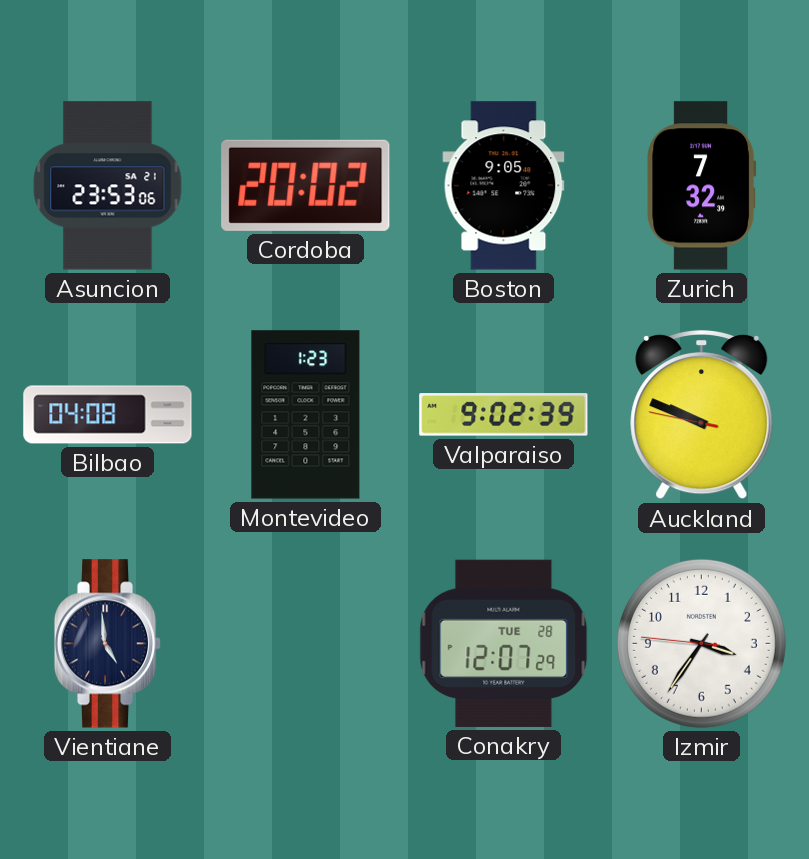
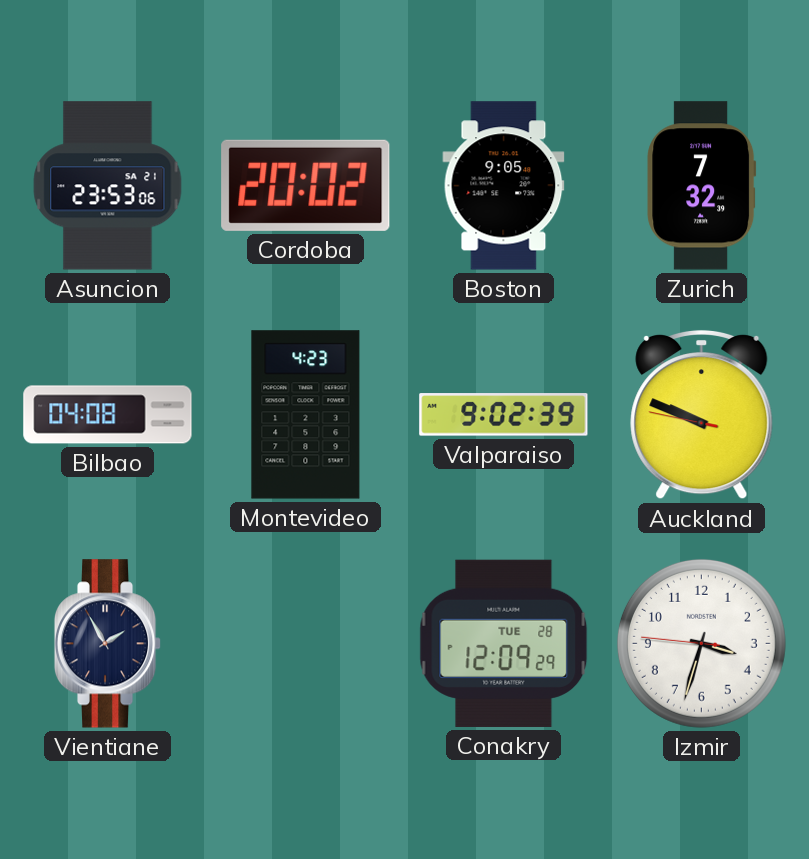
Montevideo: 1:23 -> 4:23
Vientiane: 4:59 -> 1:55
Conakry: 12:07 -> 12:09
Izmir: 3:35 -> 3:32
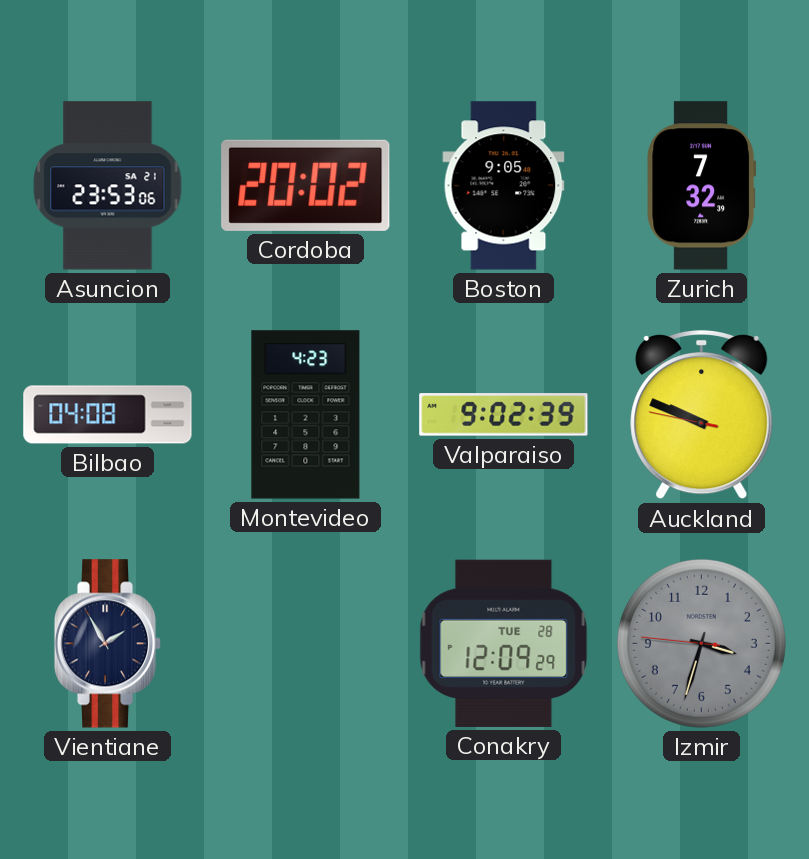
Izmir dial: white -> grey
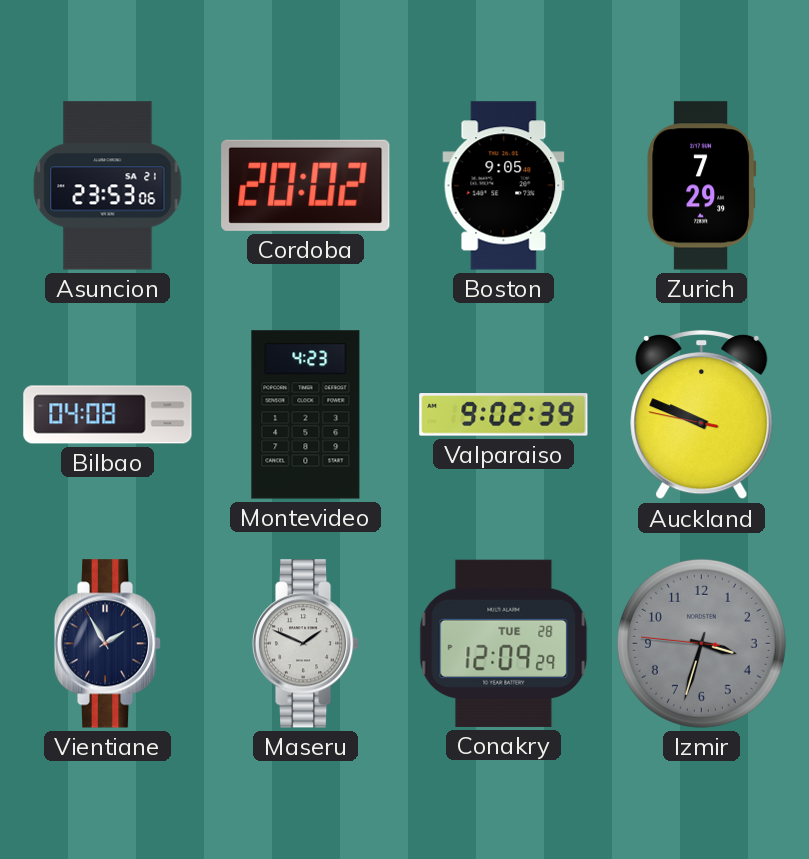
Zurich: 7:32 -> 7:29
Maseru: none -> 1:49
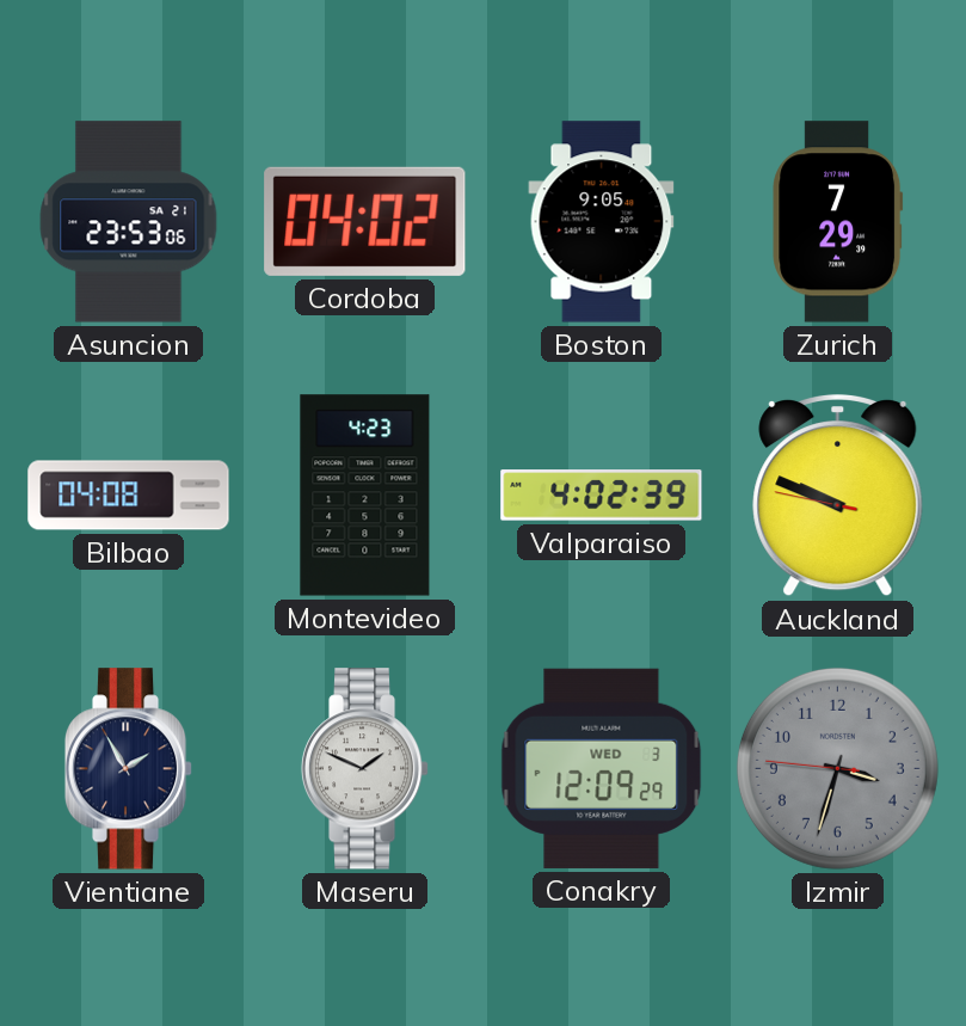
Cordoba: 20:02 -> 04:02
Valparaiso: 9:02 -> 4:02
Conakry date: TUE 28 -> WED 3
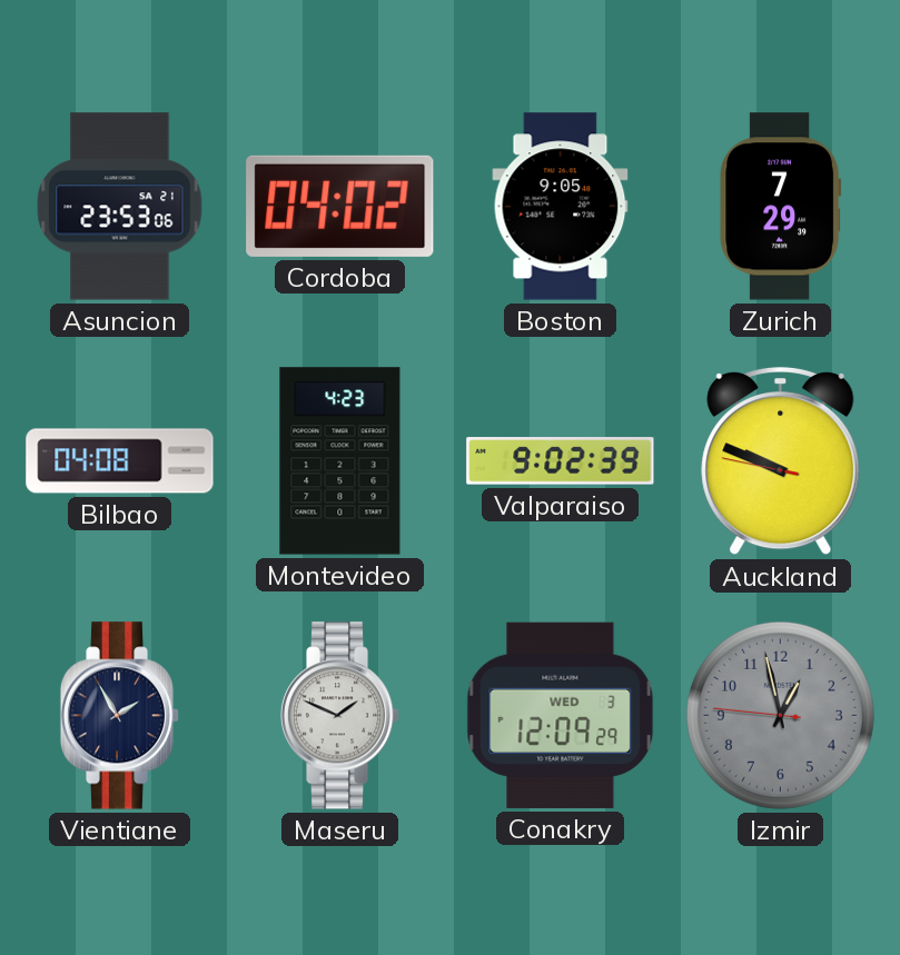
Valparaiso: 4:02 -> 9:02
Izmir: 3:32 -> 12:57
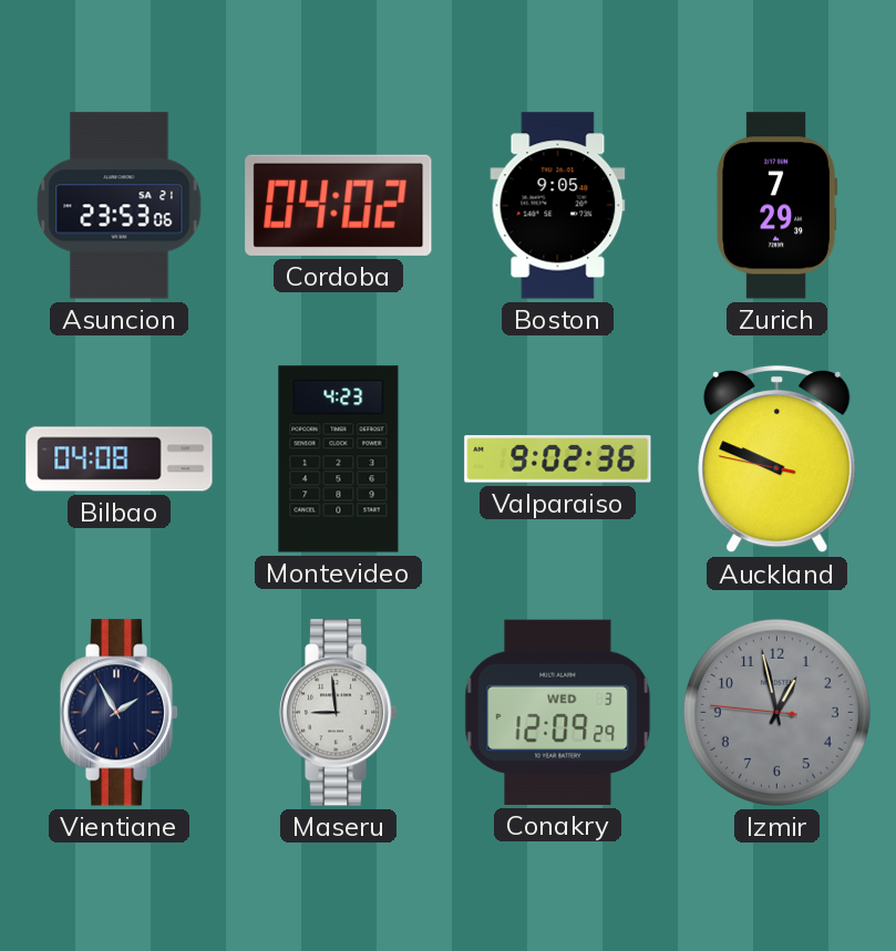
Valparaiso: 9:02:39 -> 9:02:36
Maseru: 1:49 -> 8:59
